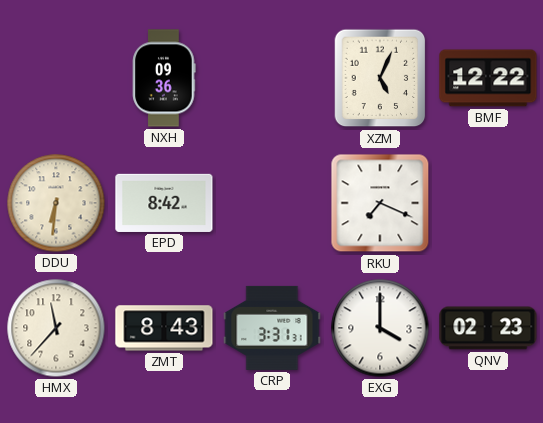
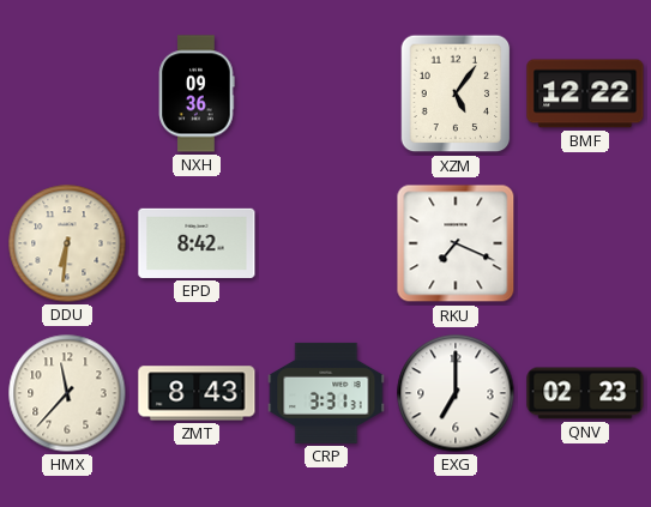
XZM: 5:04 -> 5:06
EXG: 4:00 -> 7:00
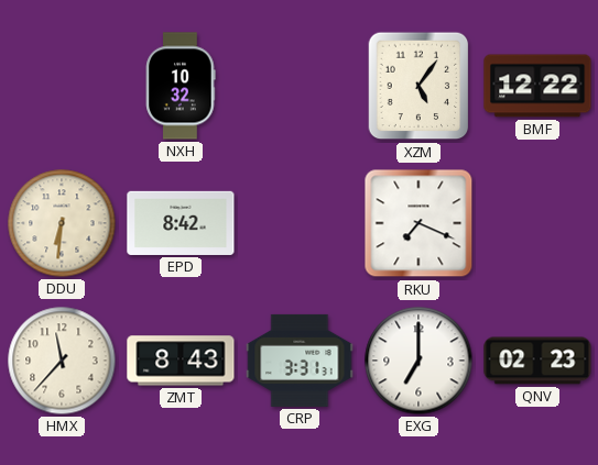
NXH: 09:36 -> 10:32
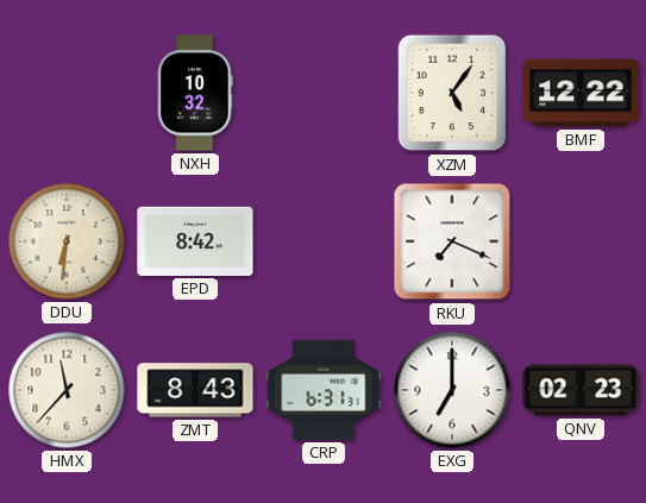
CRP: 3:31 -> 6:31
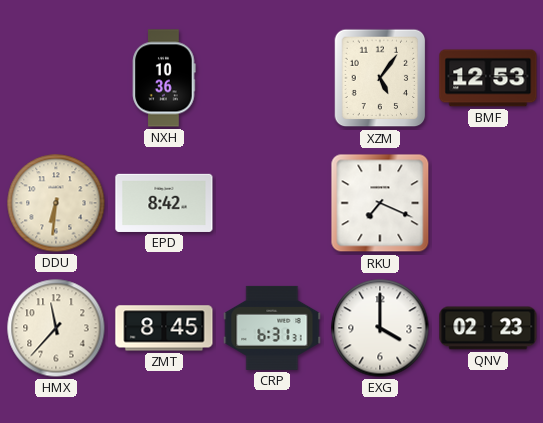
NXH: 10:32 -> 10:36
BMF: 12:22 -> 12:53
ZMT: 8:43 -> 8:45
EXG: 7:00 -> 4:00
